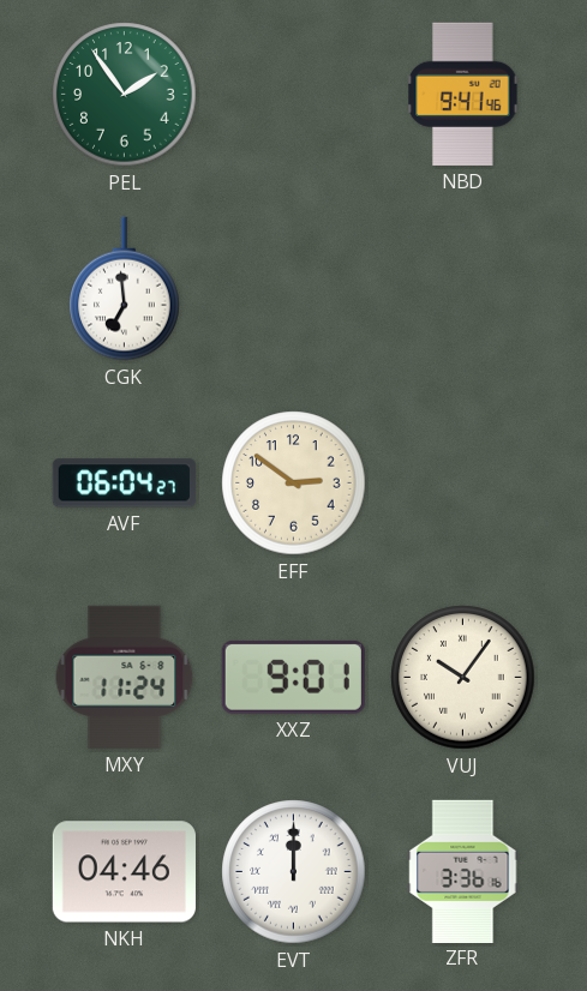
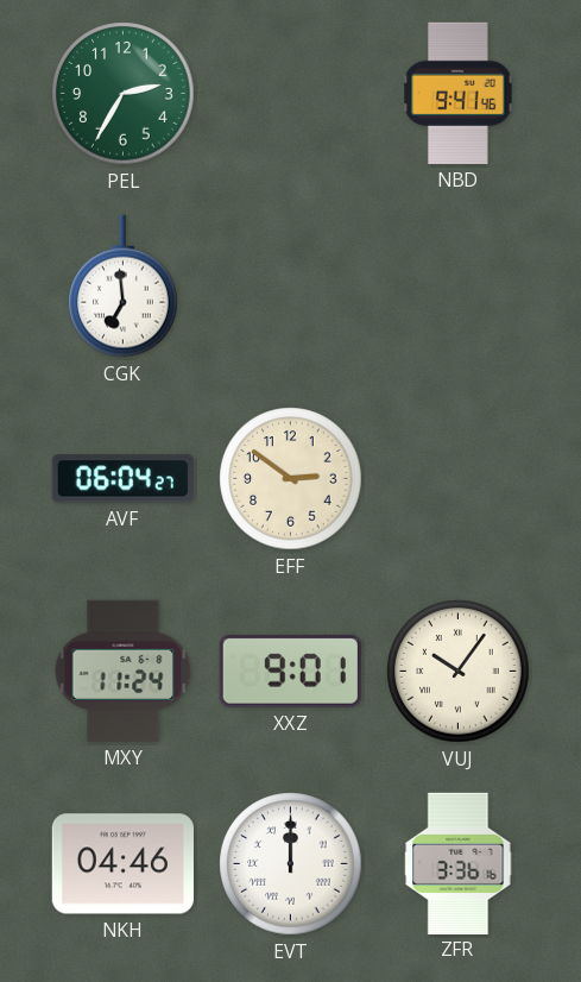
PEL: 1:54 -> 2:35
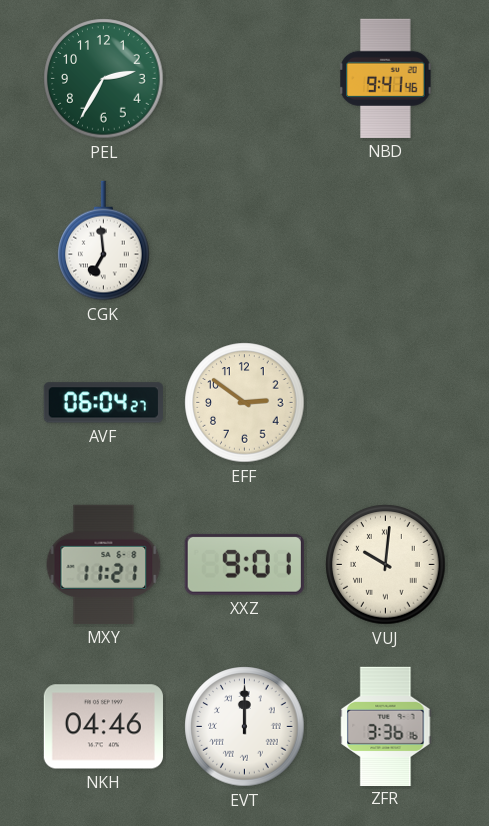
MXY: 11:24 -> 11:21
VUJ: 10:06 -> 10:01
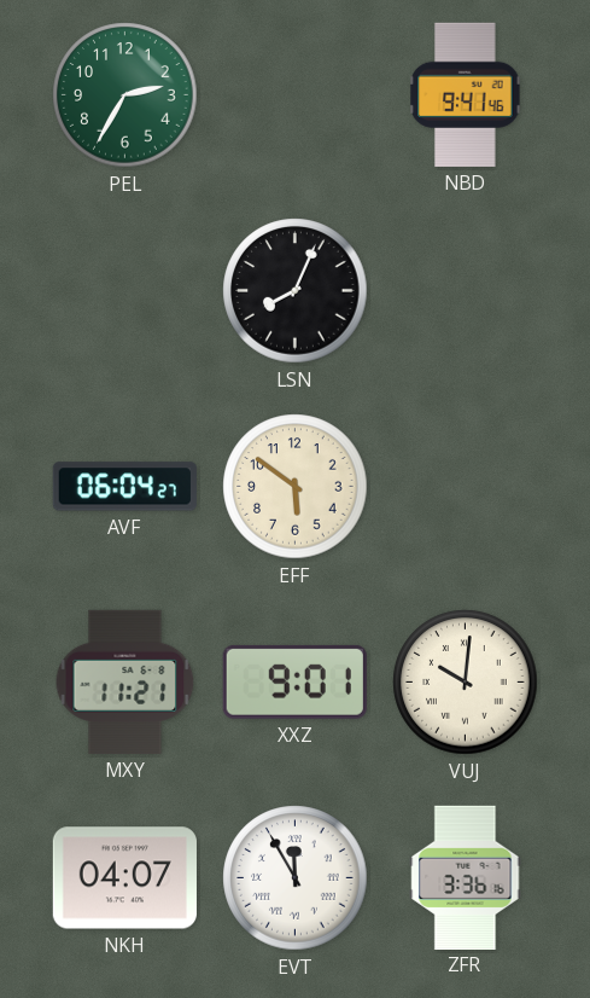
CGK: 6:59 -> none
LSN: none -> 8:04
EFF: 2:51 -> 5:51
NKH: 04:46 -> 04:07
EVT: 12:00 -> 11:55
